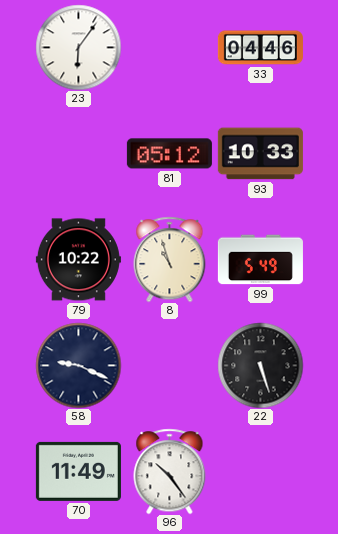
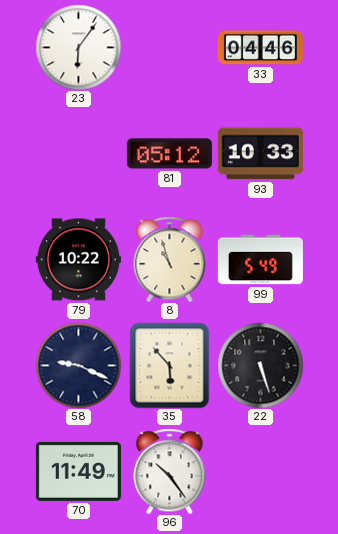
35: none -> 5:53
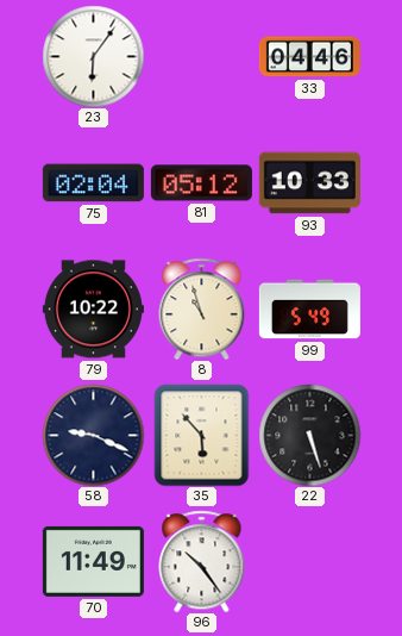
75: none -> 02:04
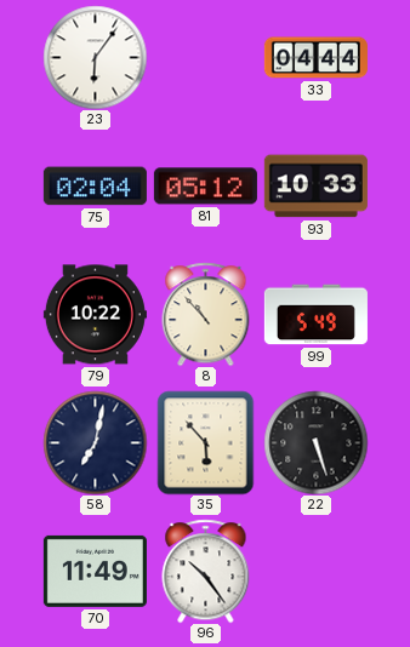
33: 04:46 -> 04:44
8: 10:57 -> 10:53
58: 9:19 -> 7:02
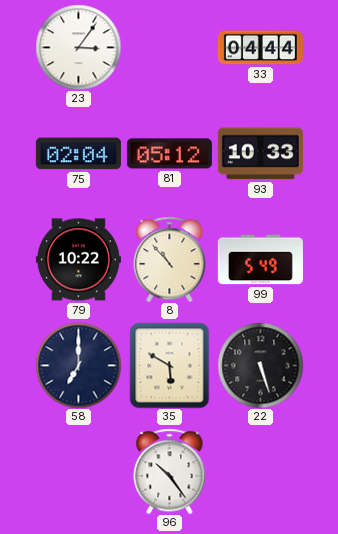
23: 6:06 -> 3:06
58: 7:02 -> 7:00
35: 5:53 -> 5:50
70: 11:49 -> none
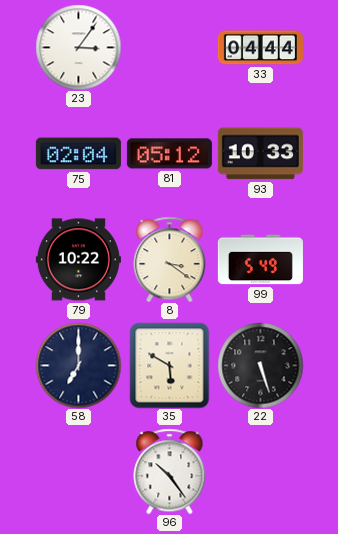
8: 10:53 -> 3:21
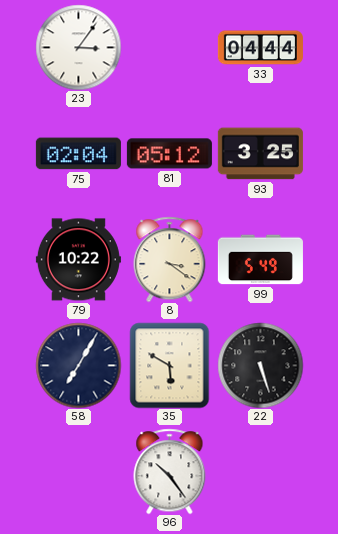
93: 10:33 -> 3:25
58: 7:00 -> 7:05
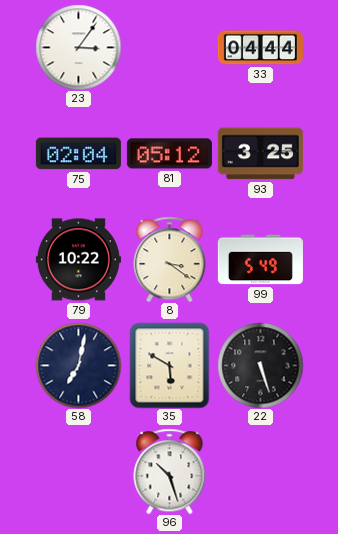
58: 7:05 -> 7:02
96: 10:24 -> 10:27
